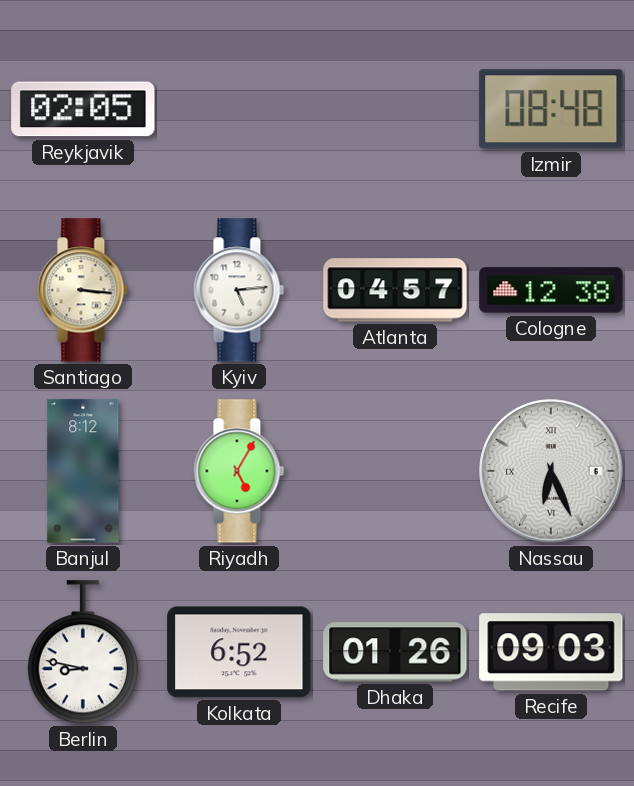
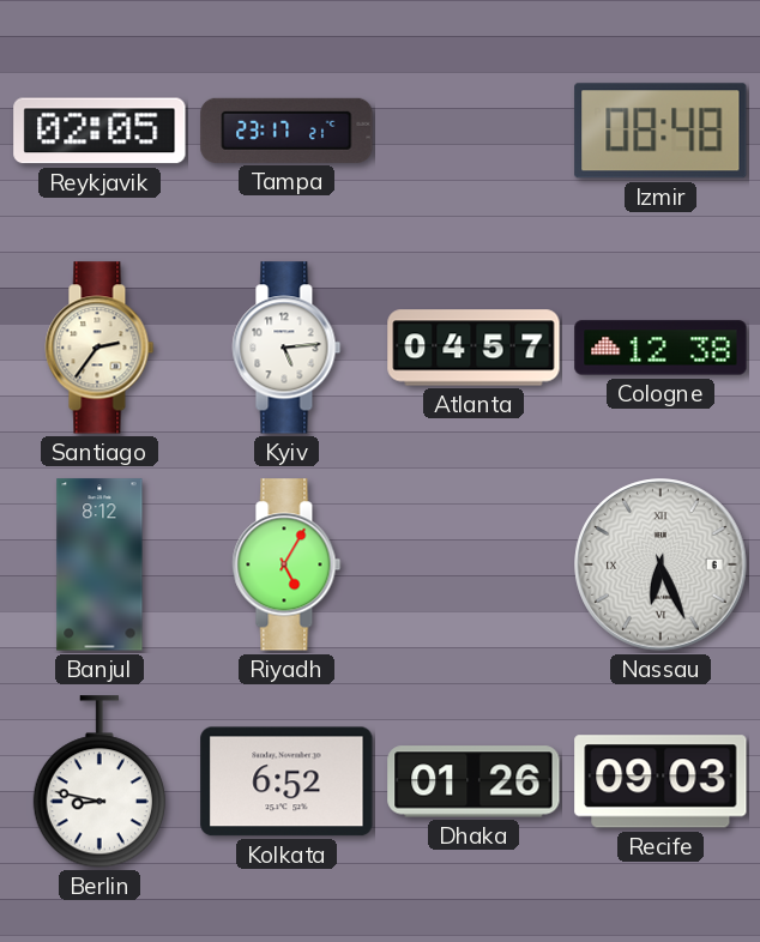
Tampa: none -> 23:17
Santiago: 3:16 -> 2:36
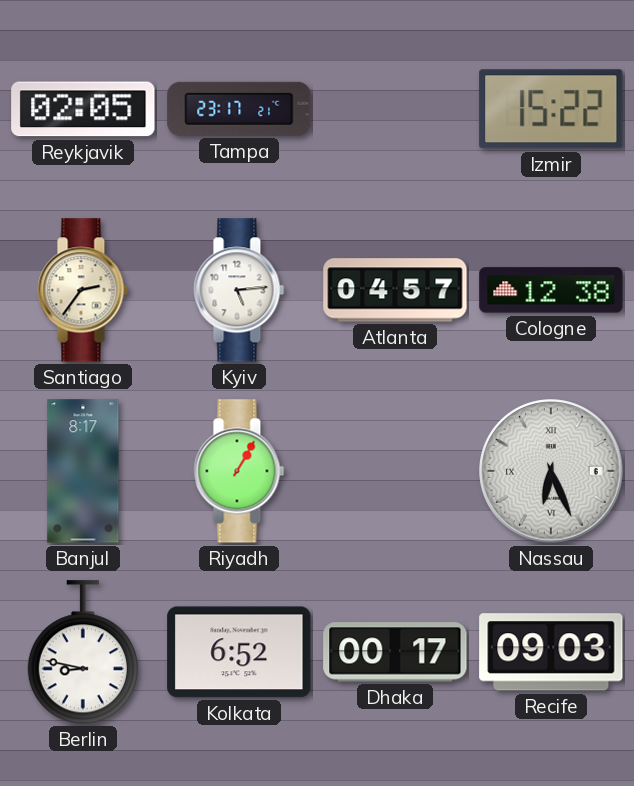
Izmir: 08:48 -> 15:22
Banjul: 8:12 -> 8:17
Riyadh: 5:05 -> 1:05
Dhaka: 01:26 -> 00:17
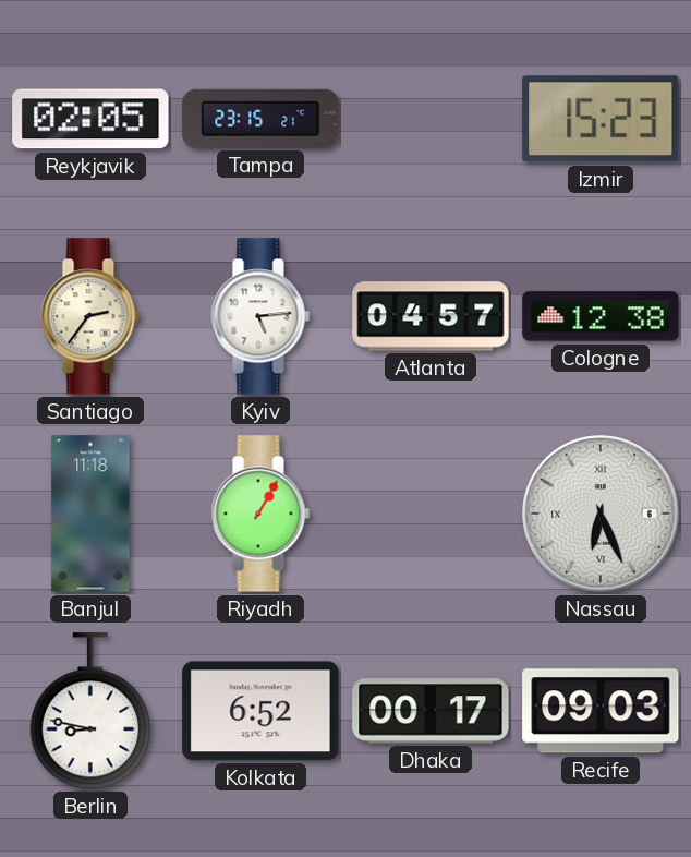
Tampa: 23:17 -> 23:15
Izmir: 15:22 -> 15:23
Banjul: 8:17 -> 11:18
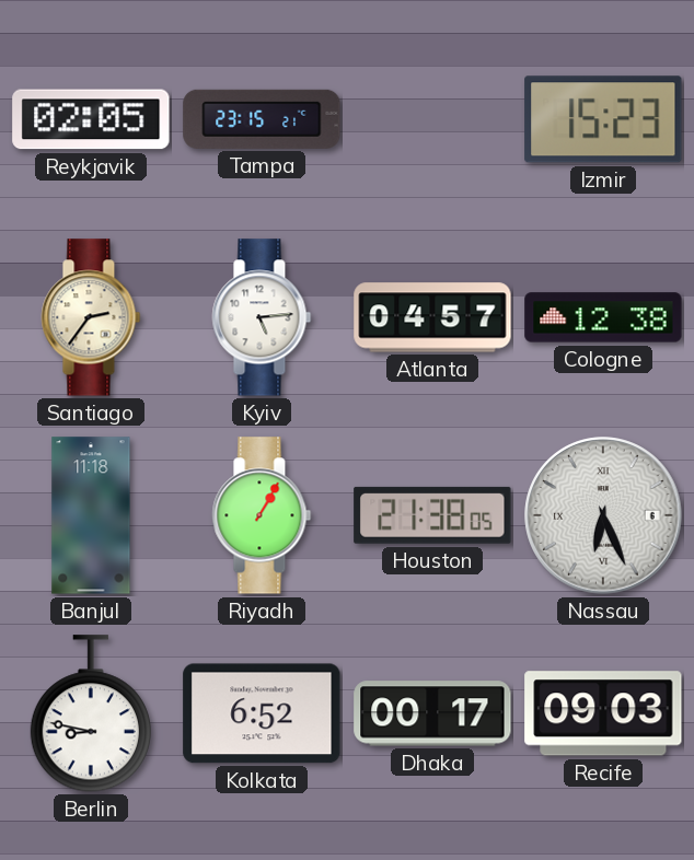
Houston: none -> 21:38
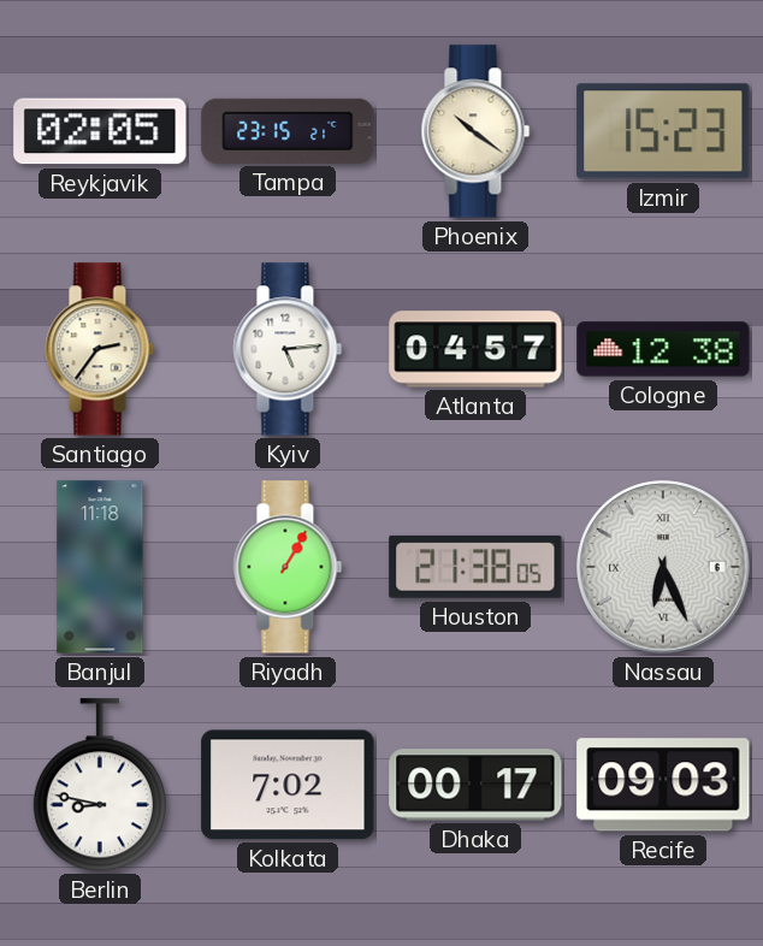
Phoenix: none -> 10:21
Kolkata: 6:52 -> 7:02
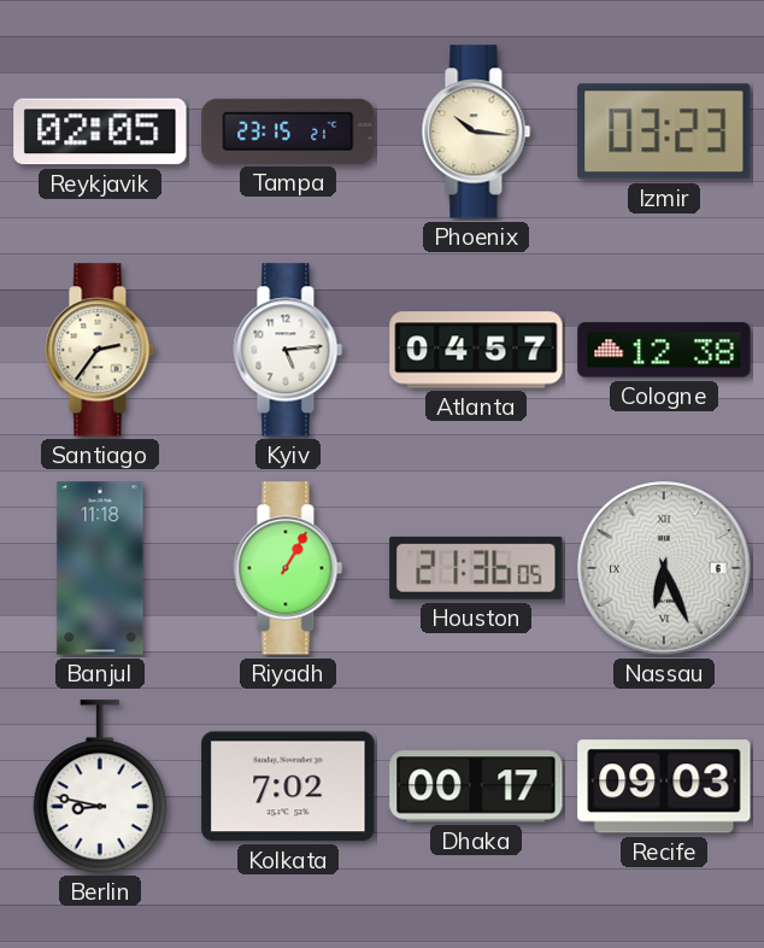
Phoenix: 10:21 -> 10:16
Izmir: 15:23 -> 03:23
Houston: 21:38 -> 21:36
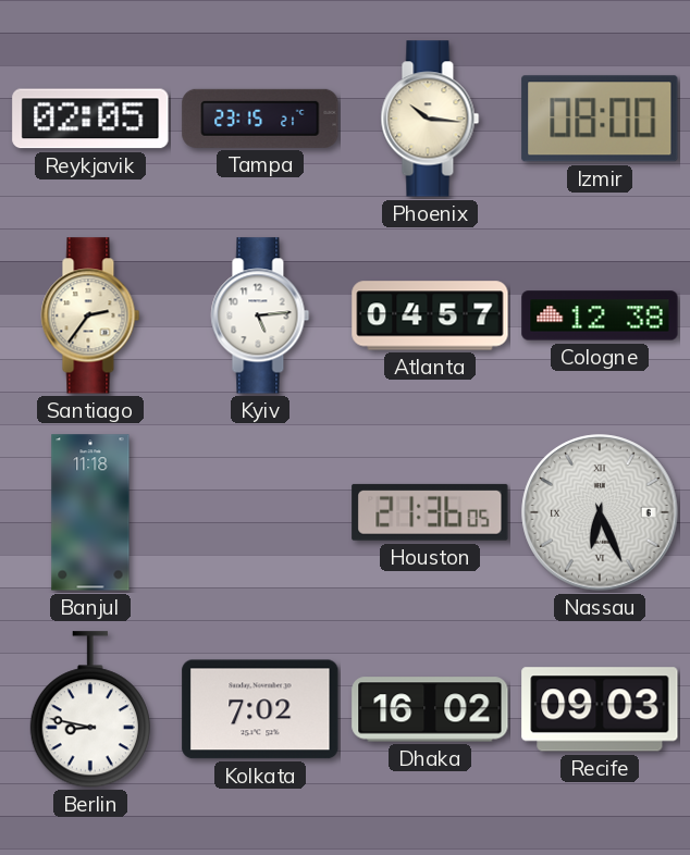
Izmir: 03:23 -> 08:00
Riyadh: 1:05 -> none
Dhaka: 00:17 -> 16:02
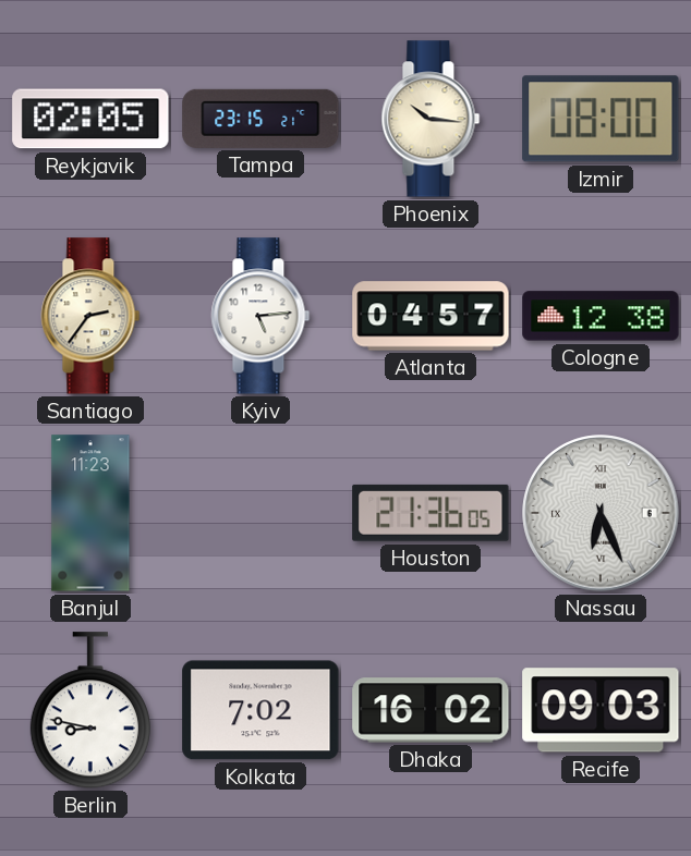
Banjul: 11:18 -> 11:23
